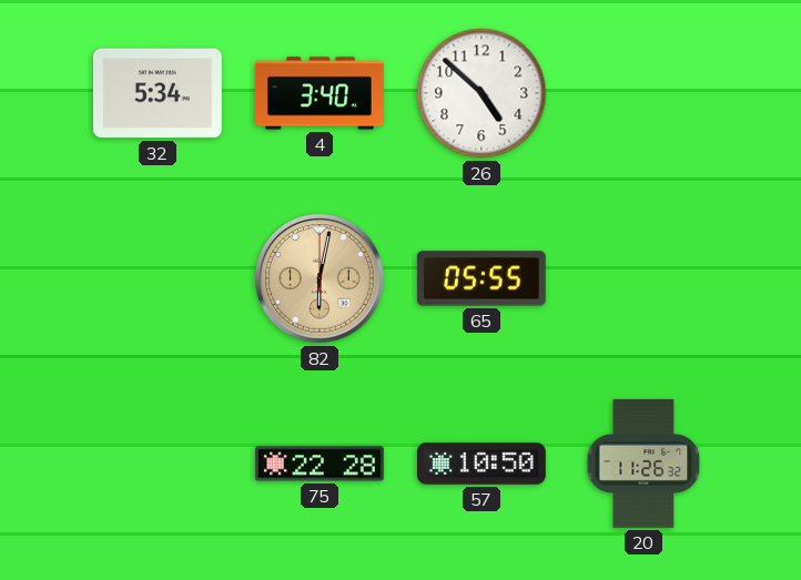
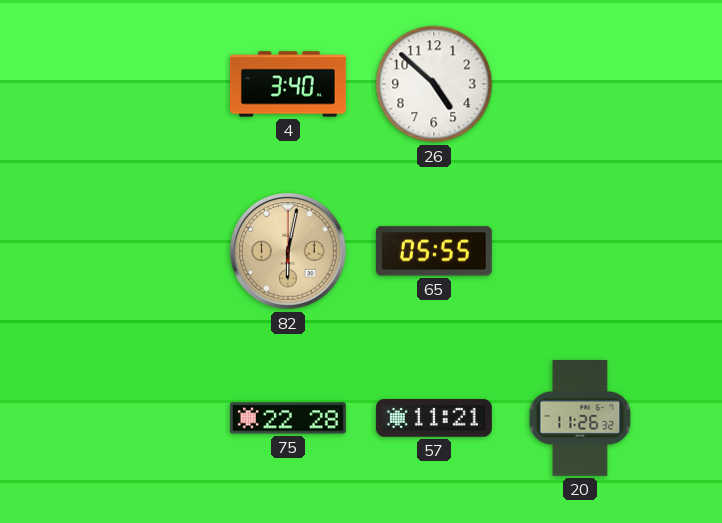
32: 5:34 -> none
57: 10:50 -> 11:21
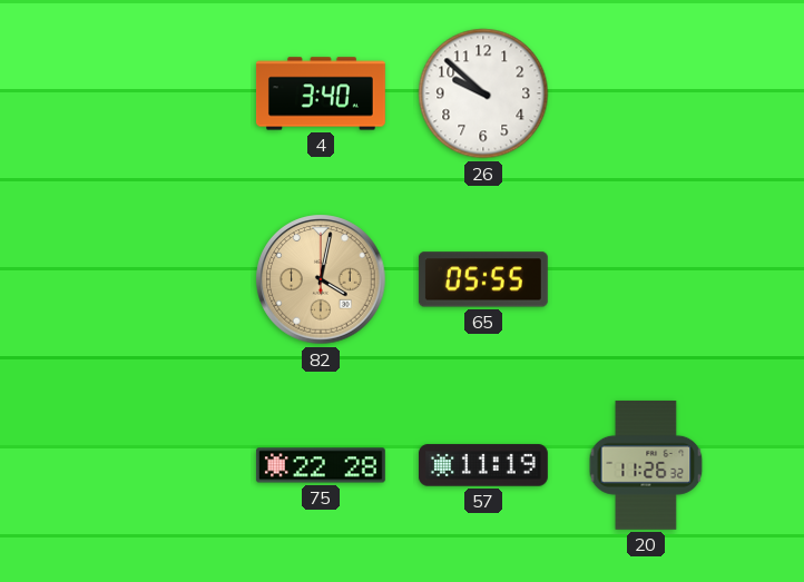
26: 4:52 -> 9:52
82: 6:02 -> 4:02
57: 11:21 -> 11:19
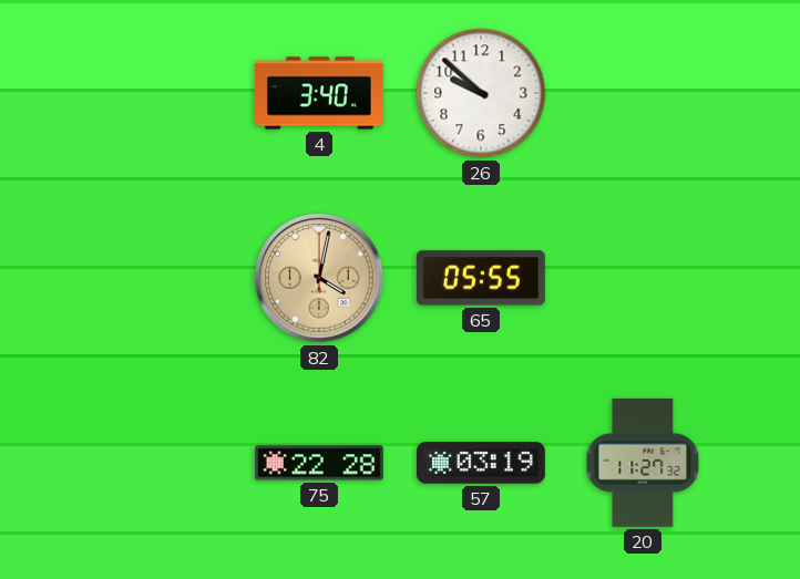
57: 11:19 -> 03:19
20: 11:26 -> 11:27
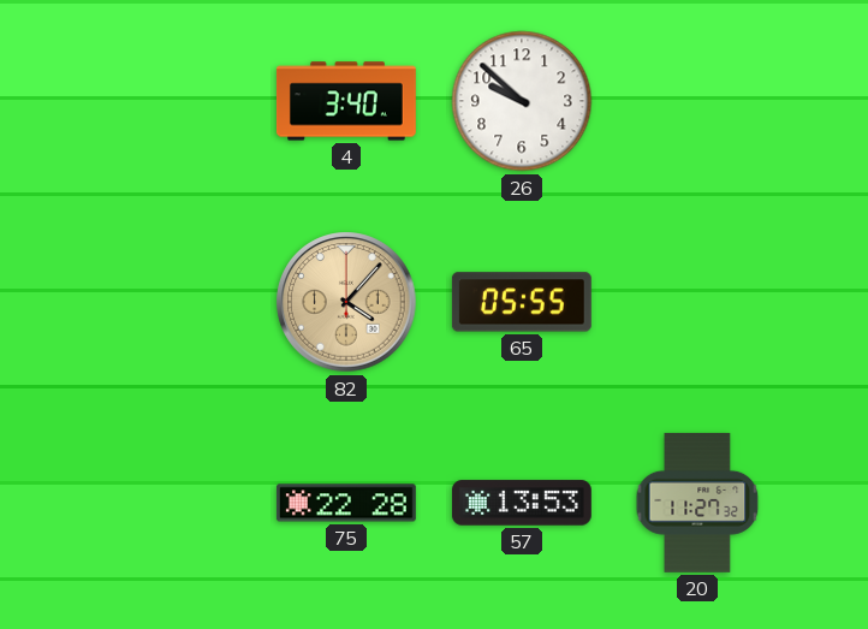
82: 4:02 -> 4:07
57: 03:19 -> 13:53
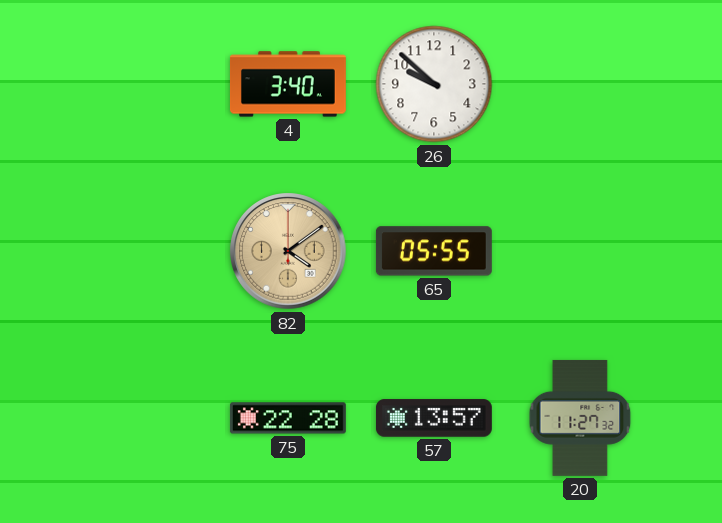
82: 4:07 -> 4:09
57: 13:53 -> 13:57
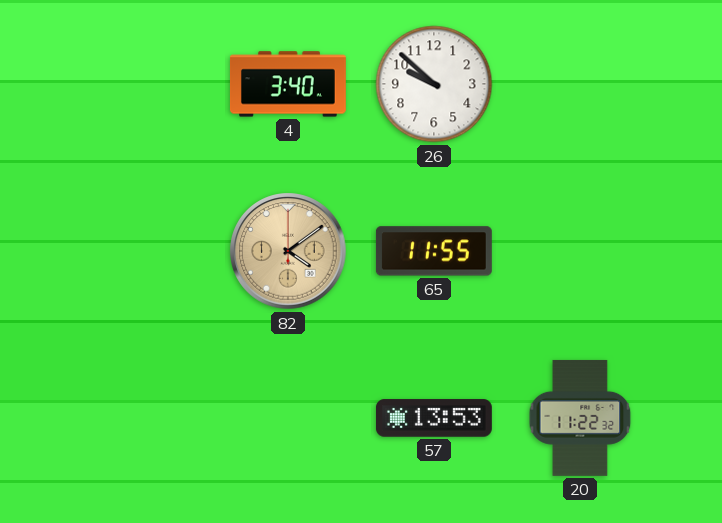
65: 05:55 -> 11:55
75: 22:28 -> none
57: 13:57 -> 13:53
20: 11:27 -> 11:22
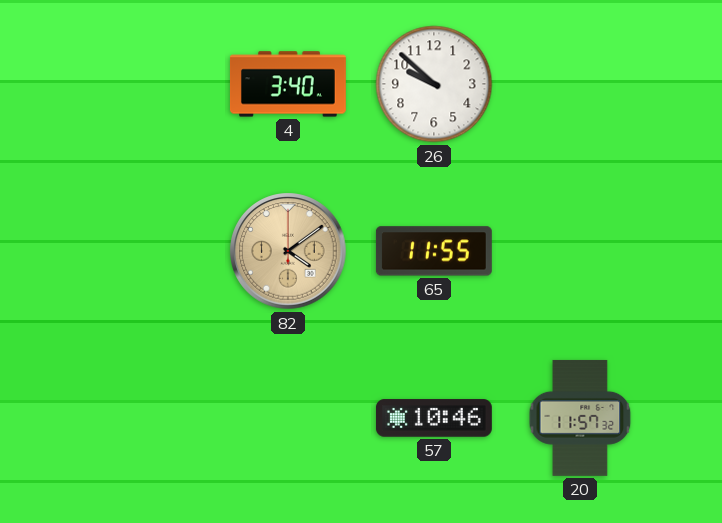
57: 13:53 -> 10:46
20: 11:22 -> 11:57
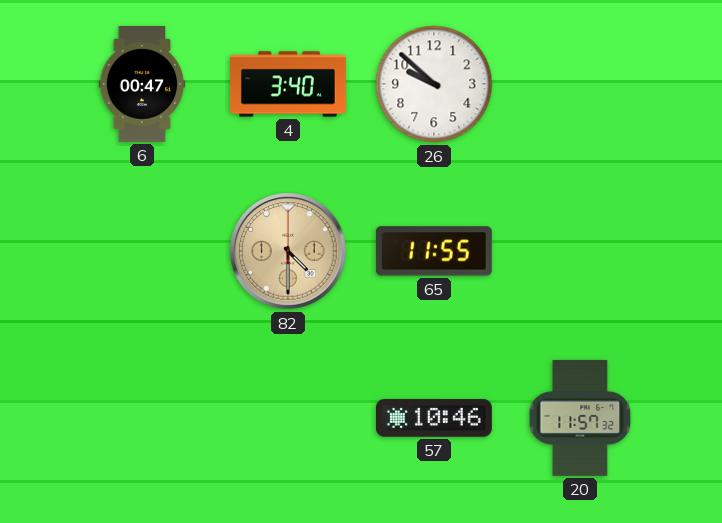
6: none -> 00:47
82: 4:09 -> 4:30
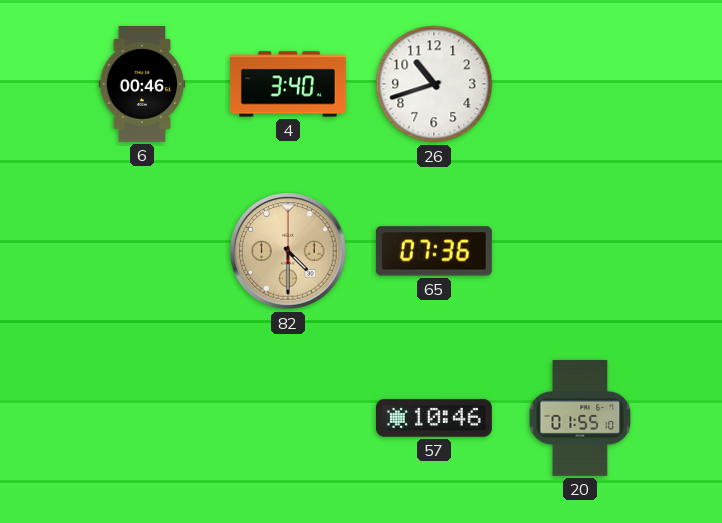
6: 00:47 -> 00:46
26: 9:52 -> 10:42
65: 11:55 -> 07:36
20: 11:57 -> 01:55
